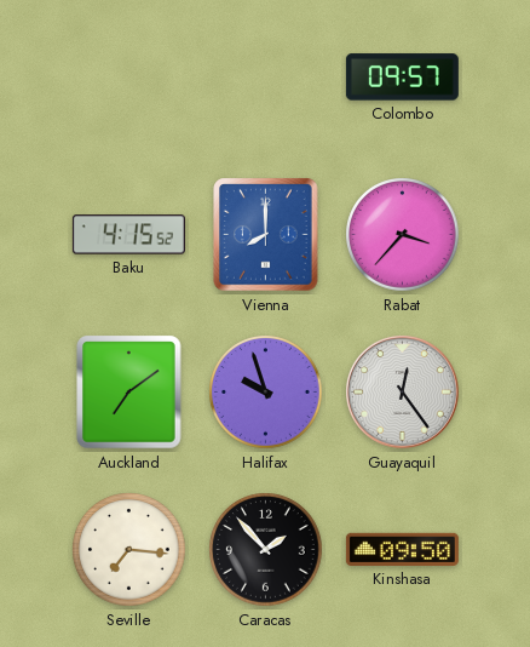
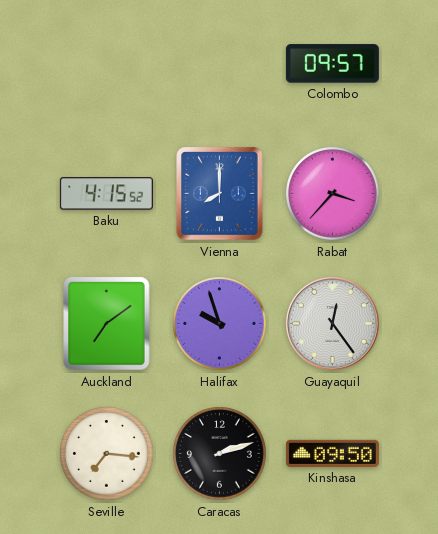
Caracas: 1:53 -> 2:12
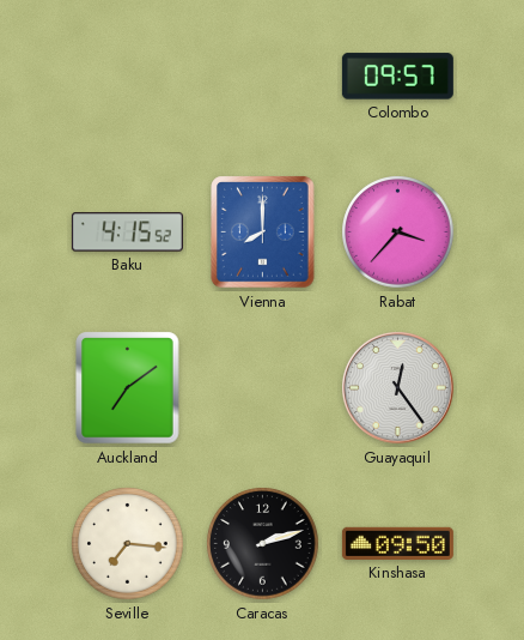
Halifax: 9:57 -> none
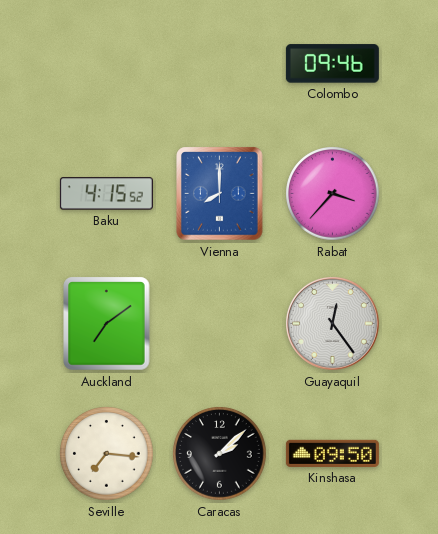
Colombo: 09:57 -> 09:46
Caracas: 2:12 -> 2:08
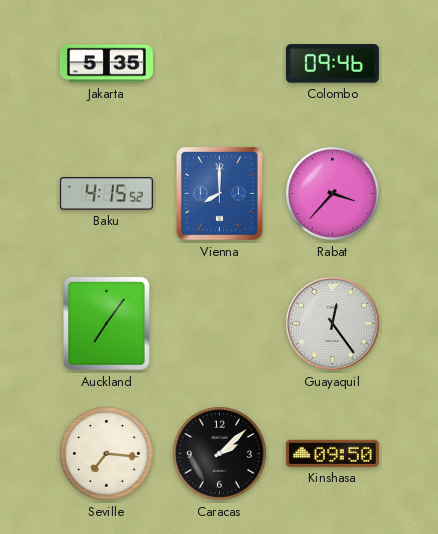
Jakarta: none -> 5:35
Auckland: 7:09 -> 7:06
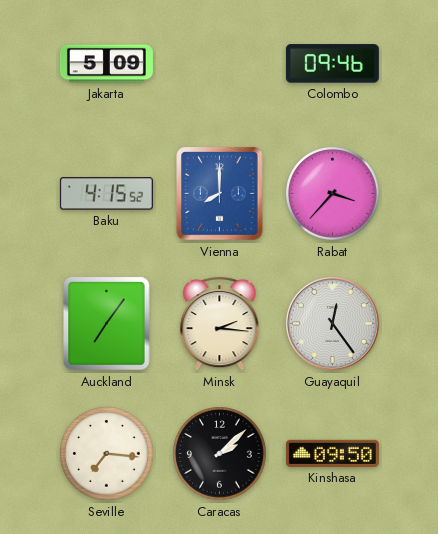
Jakarta: 5:35 -> 5:09
Minsk: none -> 2:16
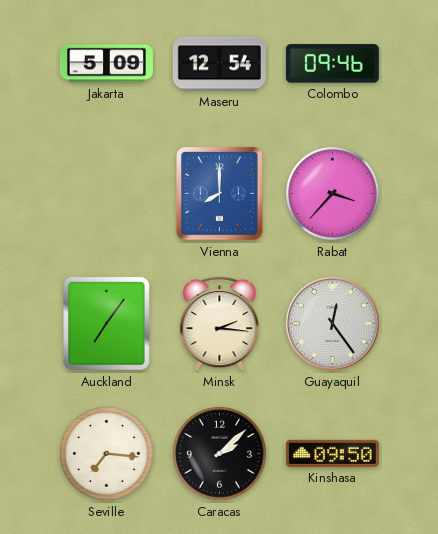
Maseru: none -> 12:54
Baku: 4:15 -> none
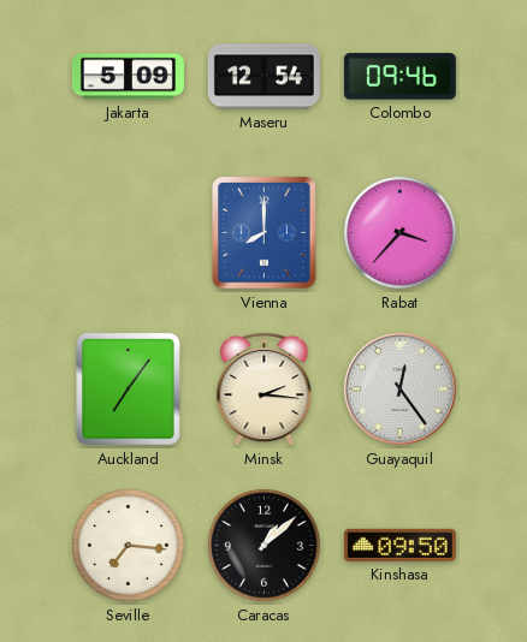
Caracas: 2:08 -> 1:08
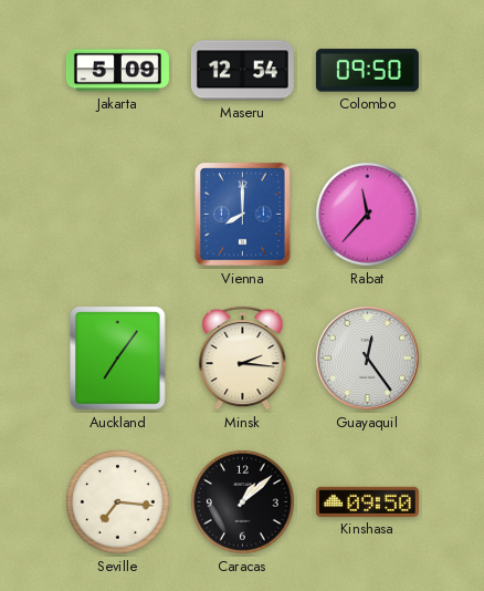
Colombo: 09:46 -> 09:50
Rabat: 3:37 -> 11:37
